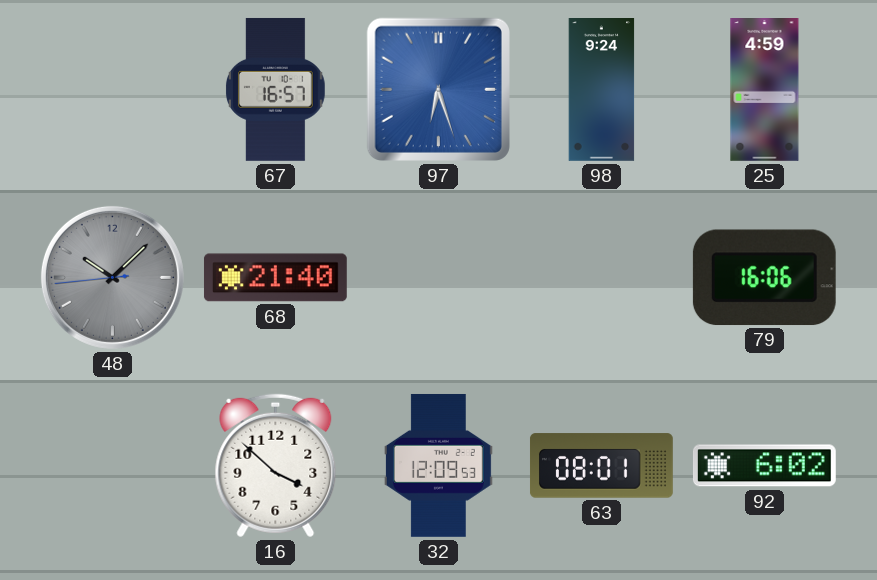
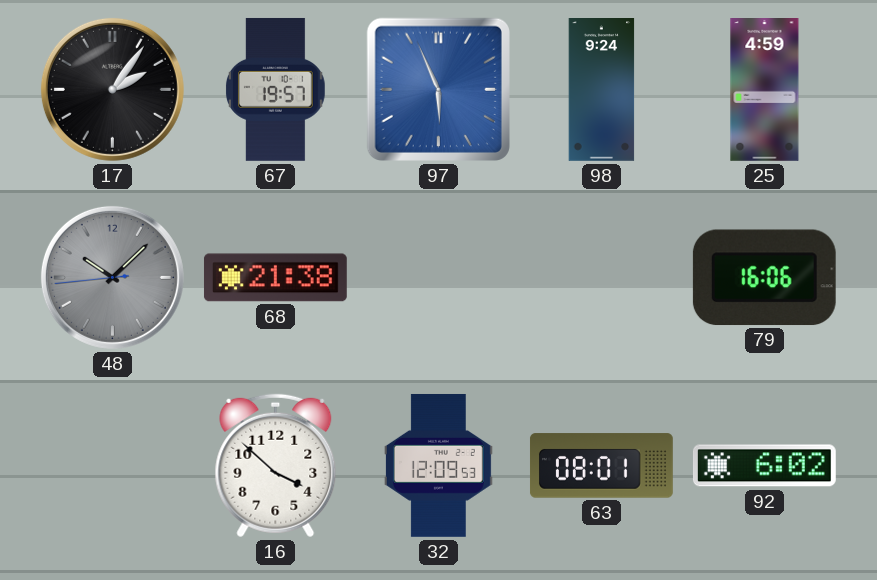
17: none -> 2:06
67: 16:57 -> 19:57
97: 6:27 -> 5:56
68: 21:40 -> 21:38
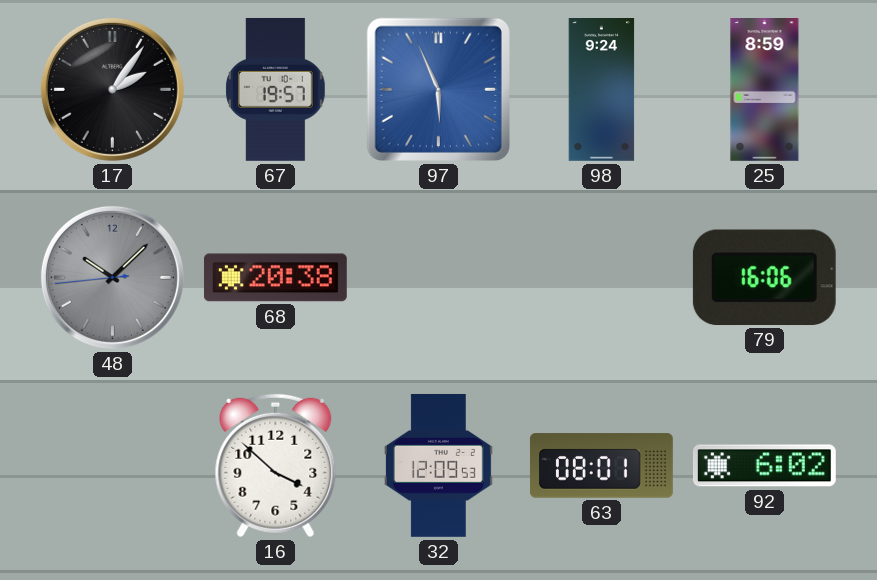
25: 4:59 -> 8:59
68: 21:38 -> 20:38
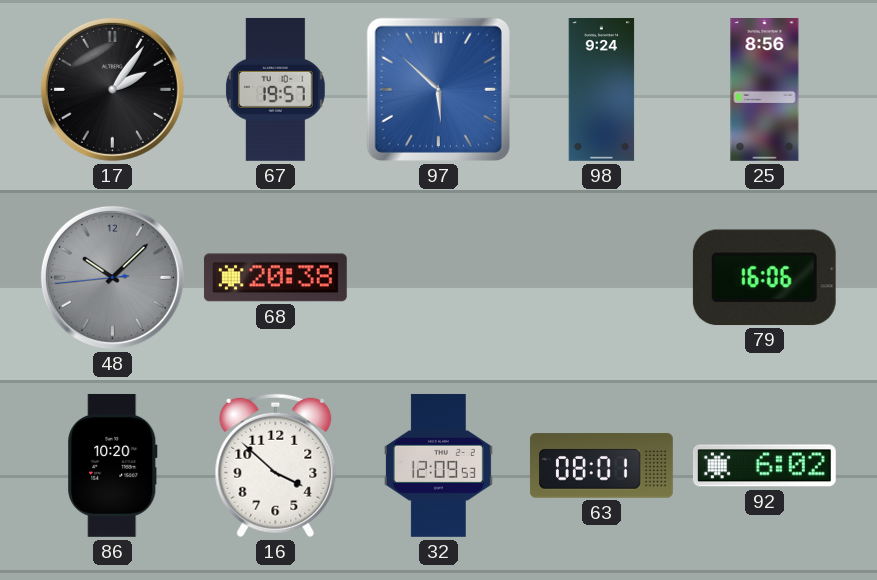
97: 5:56 -> 5:52
25: 8:59 -> 8:56
86: none -> 10:20
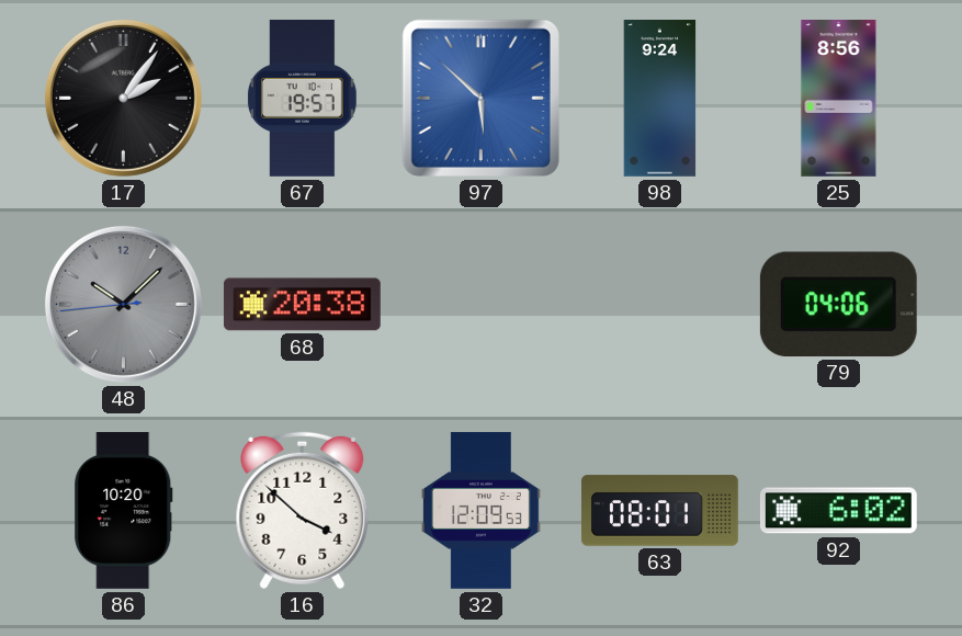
79: 16:06 -> 04:06
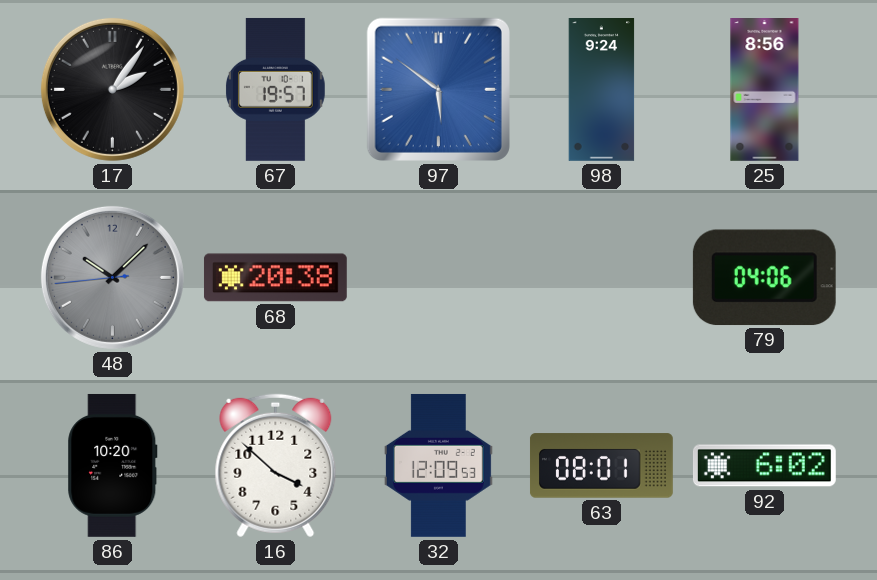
97: 5:52 -> 5:51
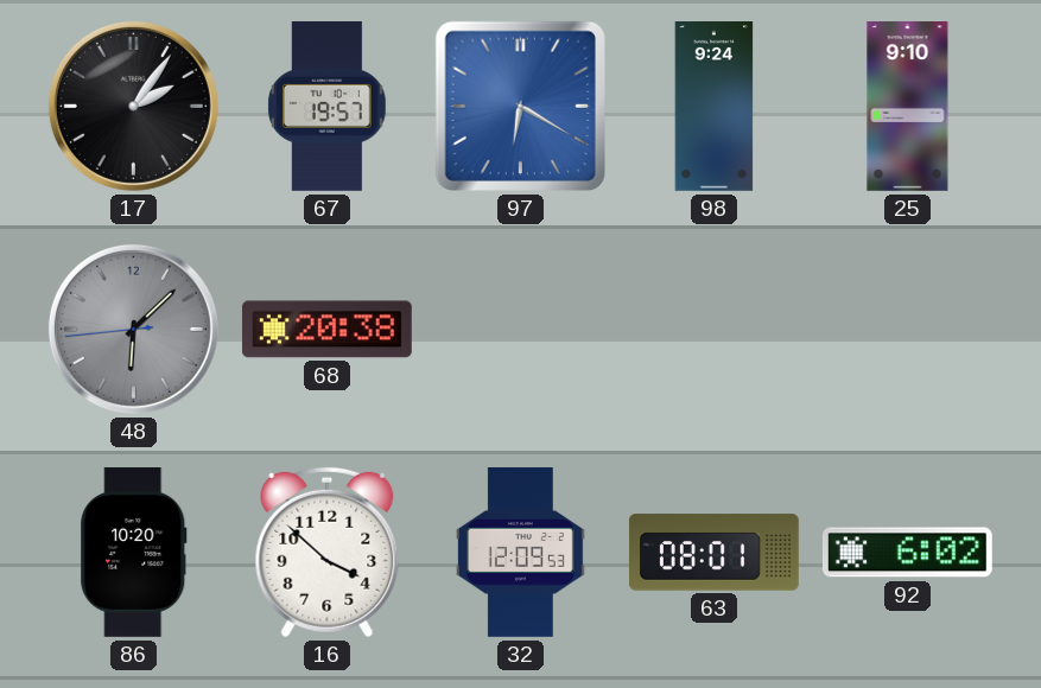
97: 5:51 -> 6:20
25: 8:56 -> 9:10
48: 10:07 -> 6:07
79: 04:06 -> none
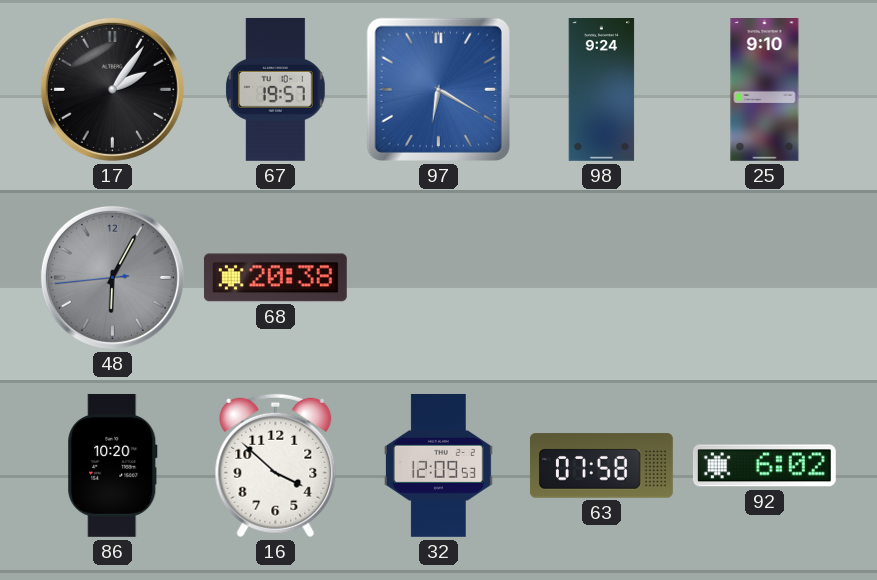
48: 6:07 -> 6:04
63: 08:01 -> 07:58
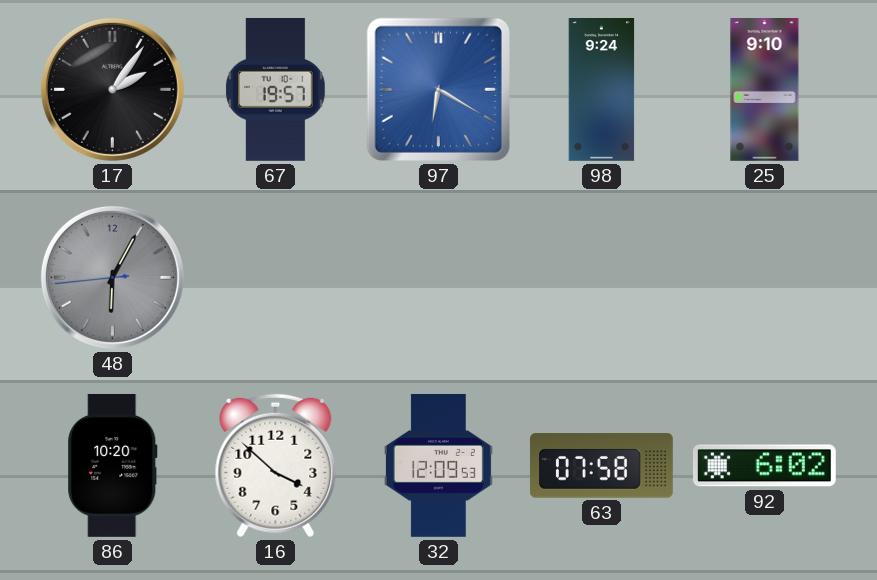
68: 20:38 -> none
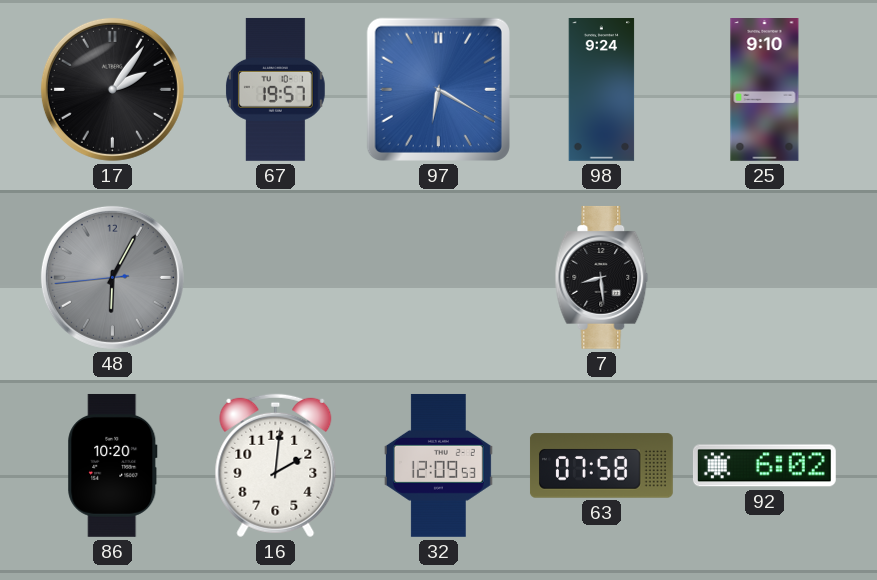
7: none -> 8:29
16: 3:52 -> 2:01
